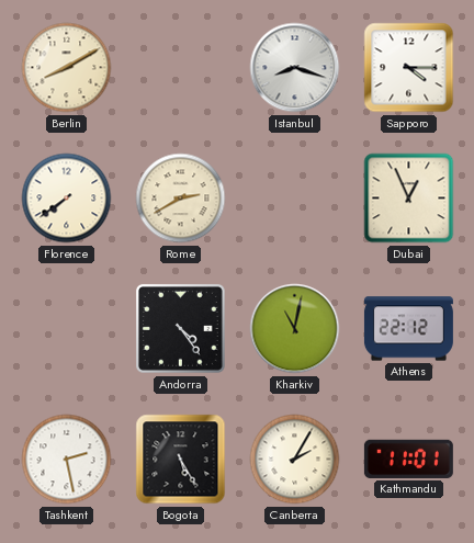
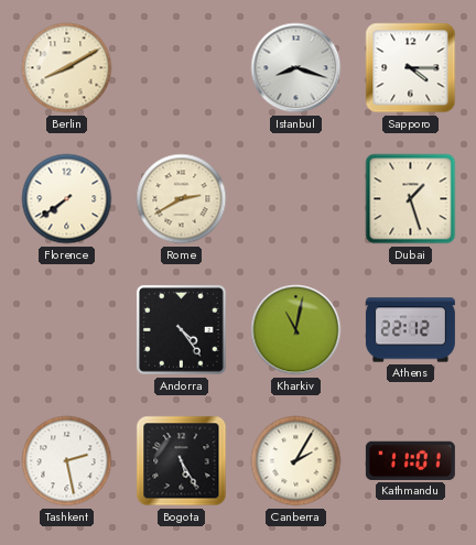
Dubai: 12:56 -> 1:27
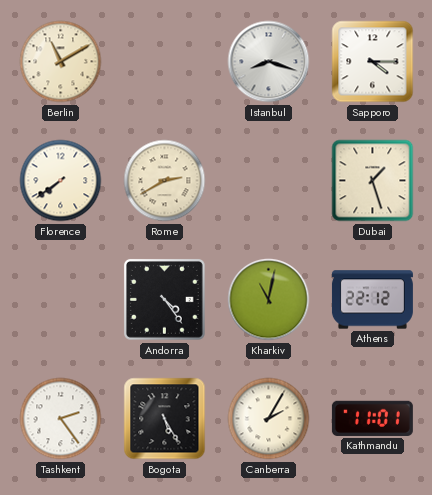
Berlin: 8:10 -> 11:10
Tashkent: 2:28 -> 2:24
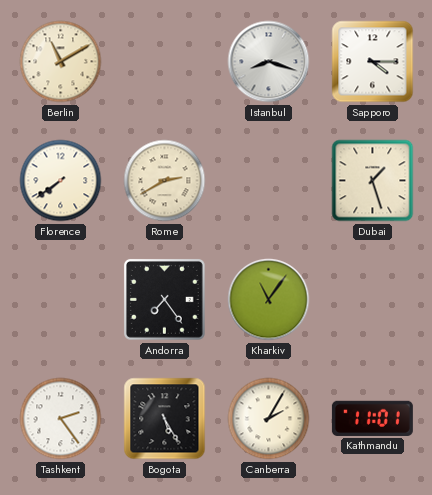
Andorra: 4:24 -> 7:24
Kharkiv: 11:02 -> 11:06
Athens: 22:12 -> none
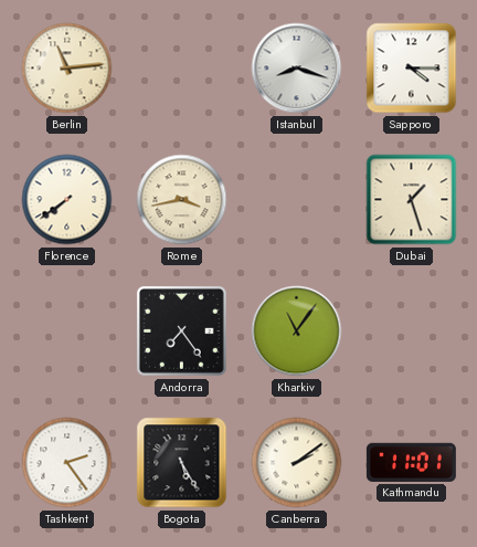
Berlin: 11:10 -> 11:14
Rome: 2:40 -> 3:43
Canberra: 2:05 -> 2:09
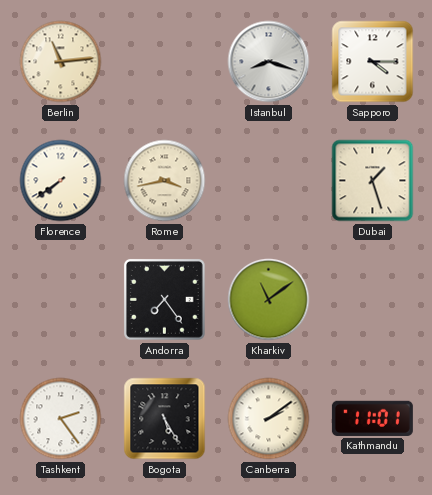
Kharkiv: 11:06 -> 11:09
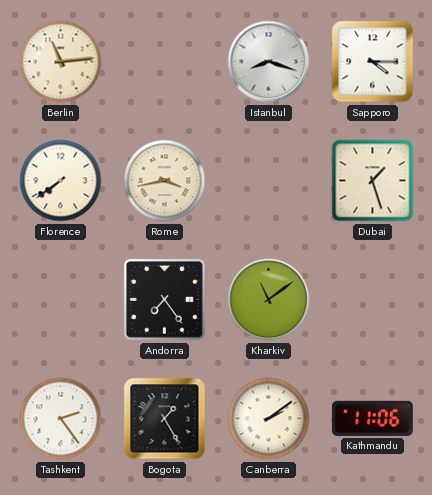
Bogota: 5:25 -> 1:25
Kathmandu: 11:01 -> 11:06
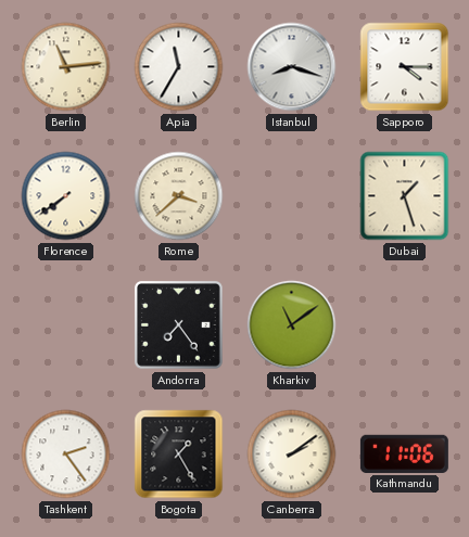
Apia: none -> 11:35
Rome: 3:43 -> 3:38
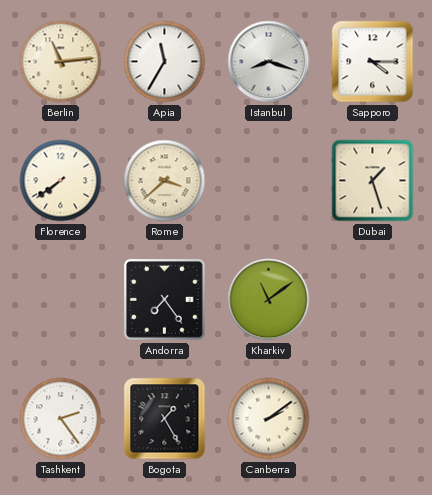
Kathmandu: 11:06 -> none
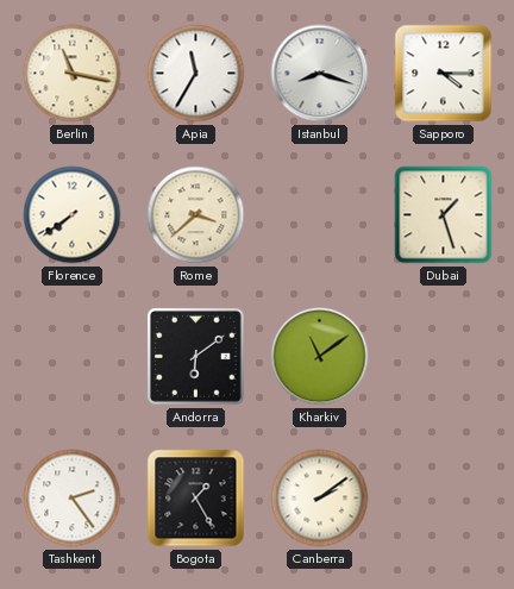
Berlin: 11:14 -> 11:17
Andorra: 7:24 -> 6:09
